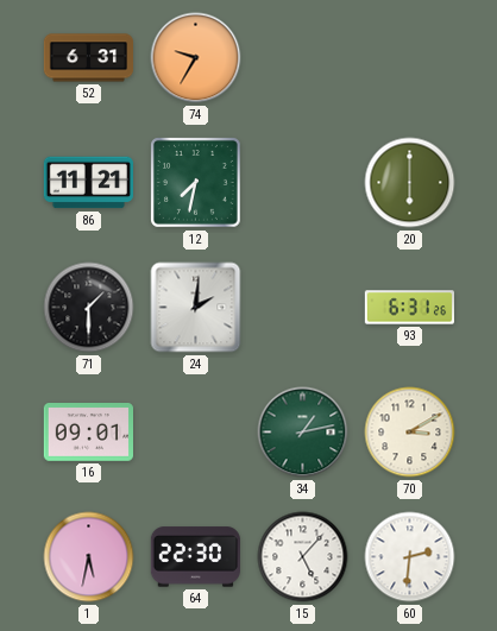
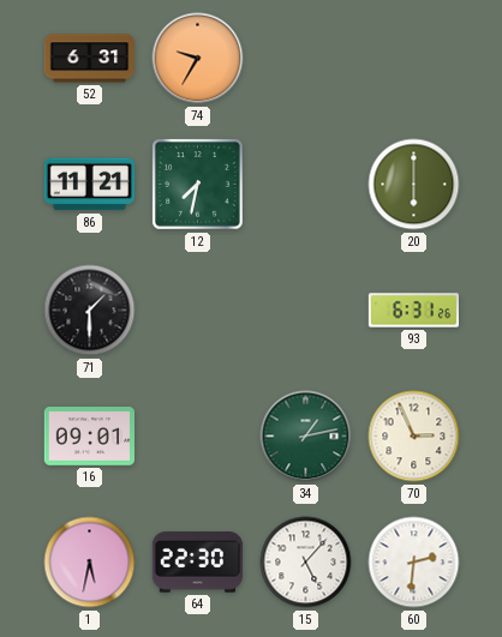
24: 2:01 -> none
70: 3:10 -> 2:56
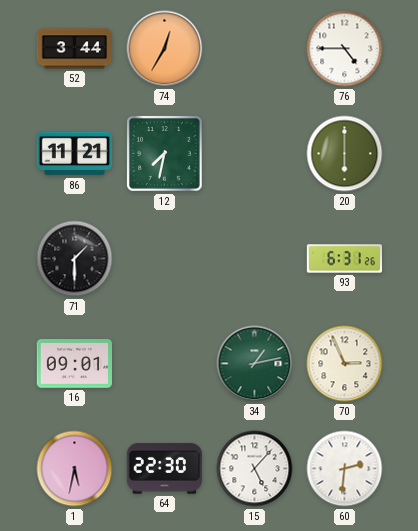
52: 6:31 -> 3:44
74: 9:35 -> 12:35
76: none -> 4:45
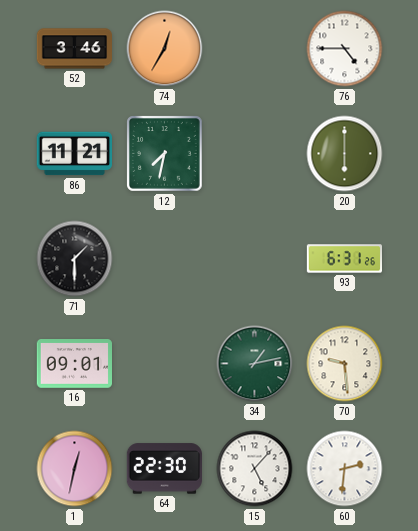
52: 3:44 -> 3:46
70: 2:56 -> 9:29
1: 5:32 -> 12:32
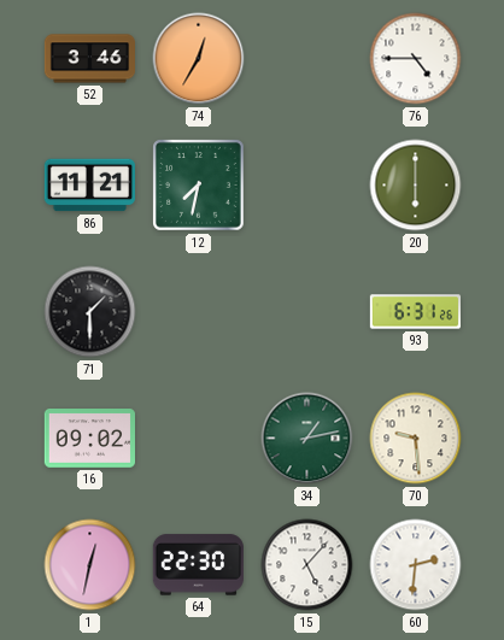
16: 09:01 -> 09:02
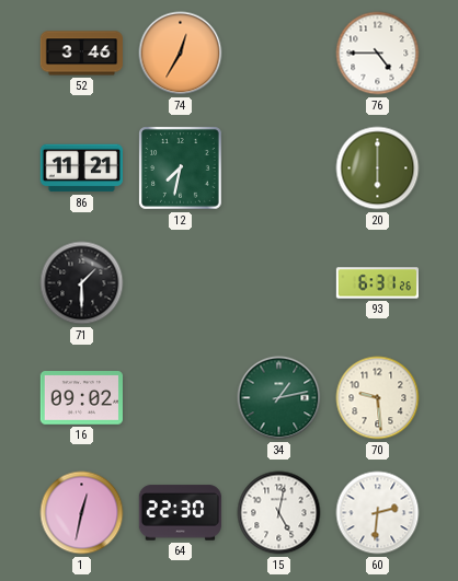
15: 5:07 -> 5:02
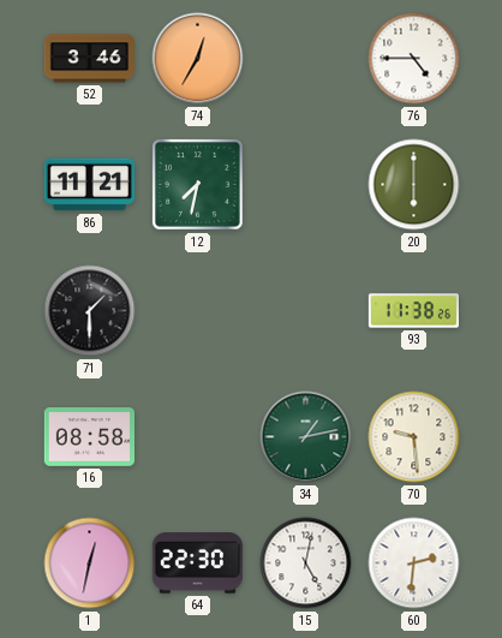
93: 6:31 -> 11:38
16: 09:02 -> 08:58
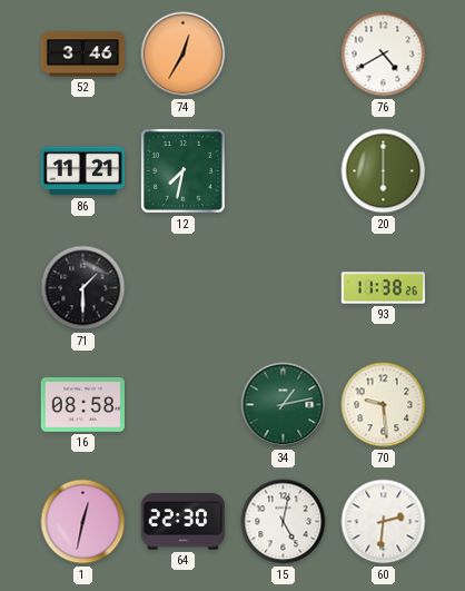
76: 4:45 -> 4:40
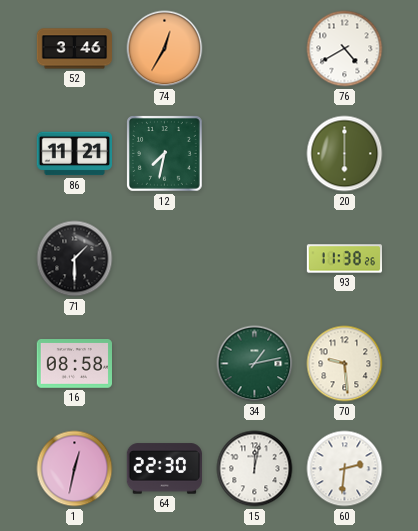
15: 5:02 -> 12:02
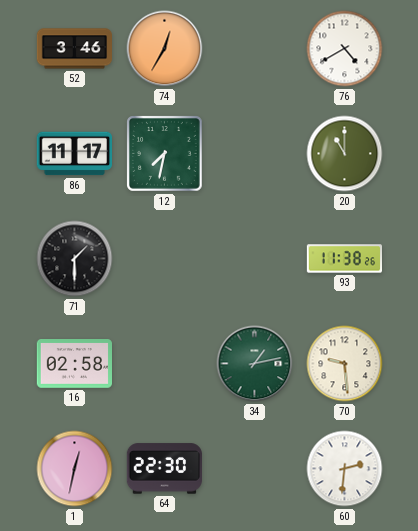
86: 11:21 -> 11:17
20: 6:00 -> 11:00
16: 08:58 -> 02:58
15: 12:02 -> none
